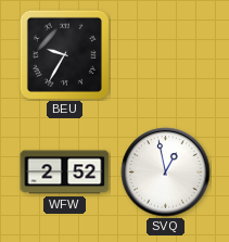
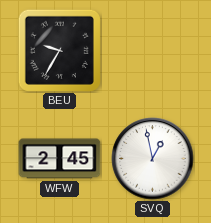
WFW: 2:52 -> 2:45
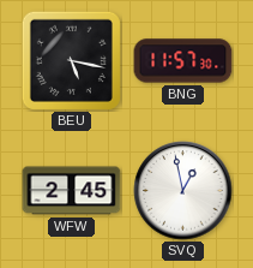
BEU: 9:35 -> 5:17
BNG: none -> 11:57
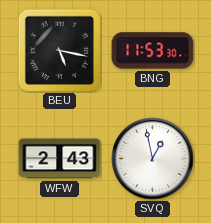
BNG: 11:57 -> 11:53
WFW: 2:45 -> 2:43
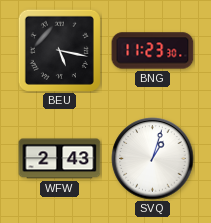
BNG: 11:53 -> 11:23
SVQ: 12:58 -> 1:03
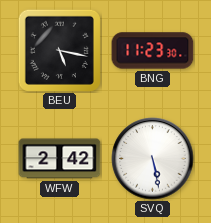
WFW: 2:43 -> 2:42
SVQ: 1:03 -> 5:28
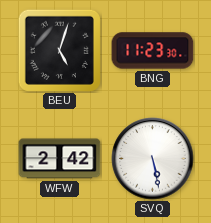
BEU: 5:17 -> 5:03
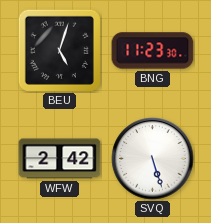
SVQ: 5:28 -> 5:27
